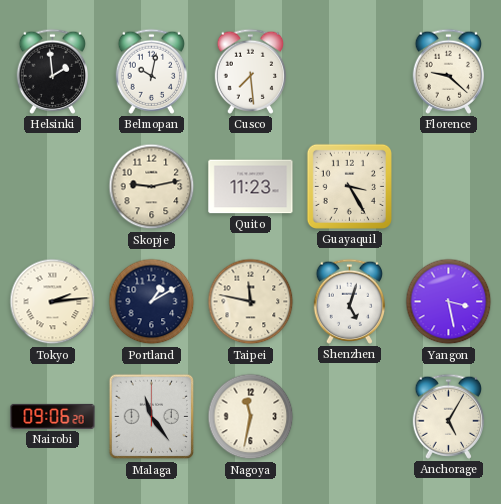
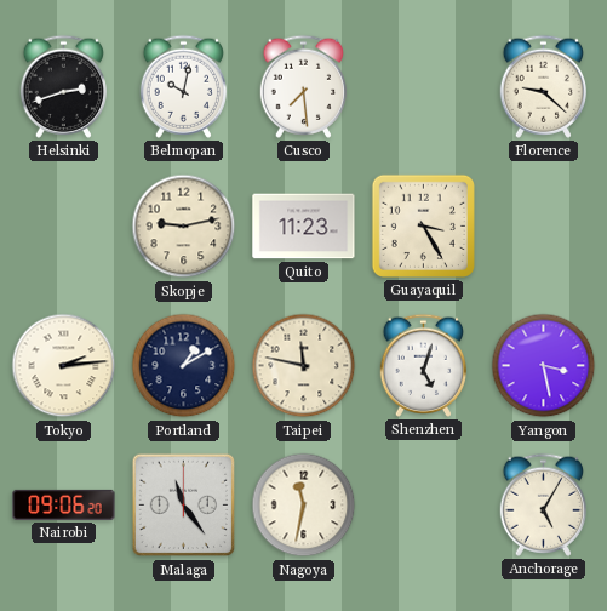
Helsinki: 1:59 -> 2:42
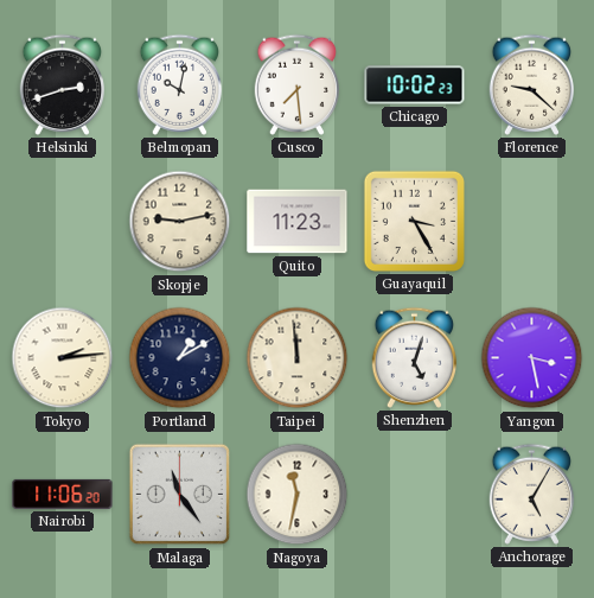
Chicago: none -> 10:02
Taipei: 11:47 -> 11:59
Nairobi: 09:06 -> 11:06
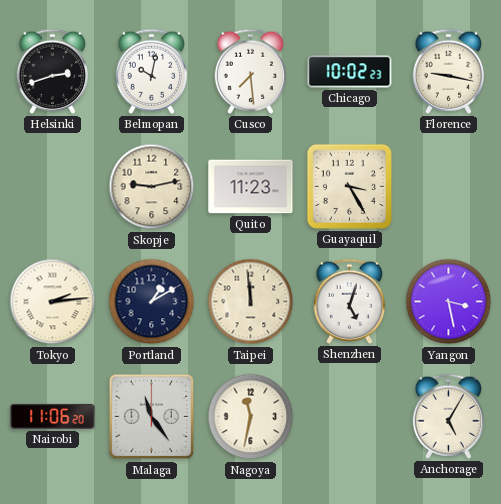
Florence: 9:22 -> 9:17
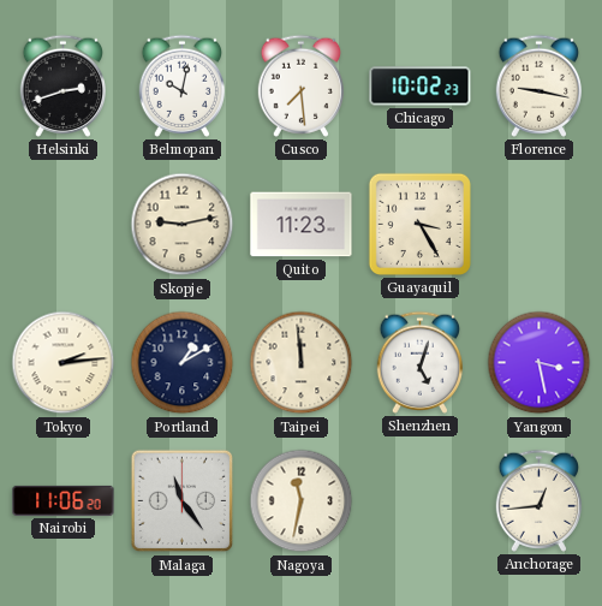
Anchorage: 5:05 -> 12:44
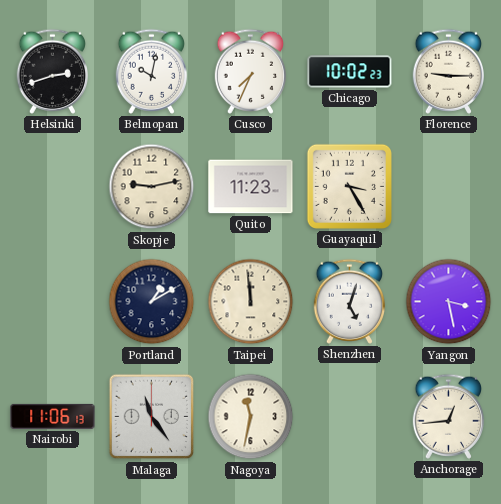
Cusco: 7:29 -> 7:34
Florence: 9:17 -> 9:15
Tokyo: 2:14 -> none
Nairobi: 11:06:20 -> 11:06:13
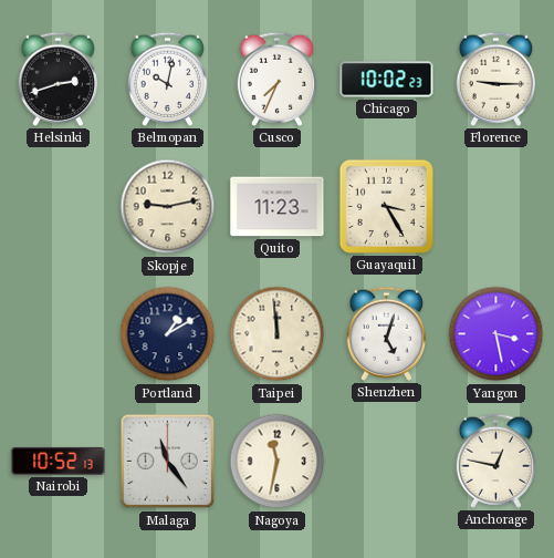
Nairobi: 11:06 -> 10:52
Anchorage: 12:44 -> 12:47
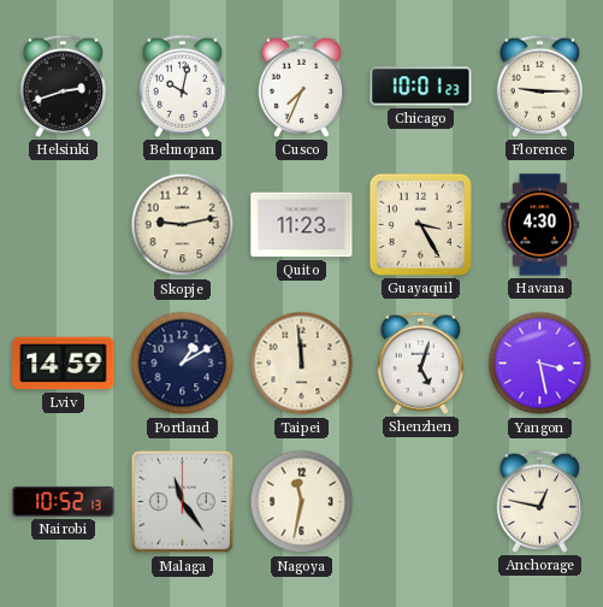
Chicago: 10:02 -> 10:01
Havana: none -> 4:30
Lviv: none -> 14:59
